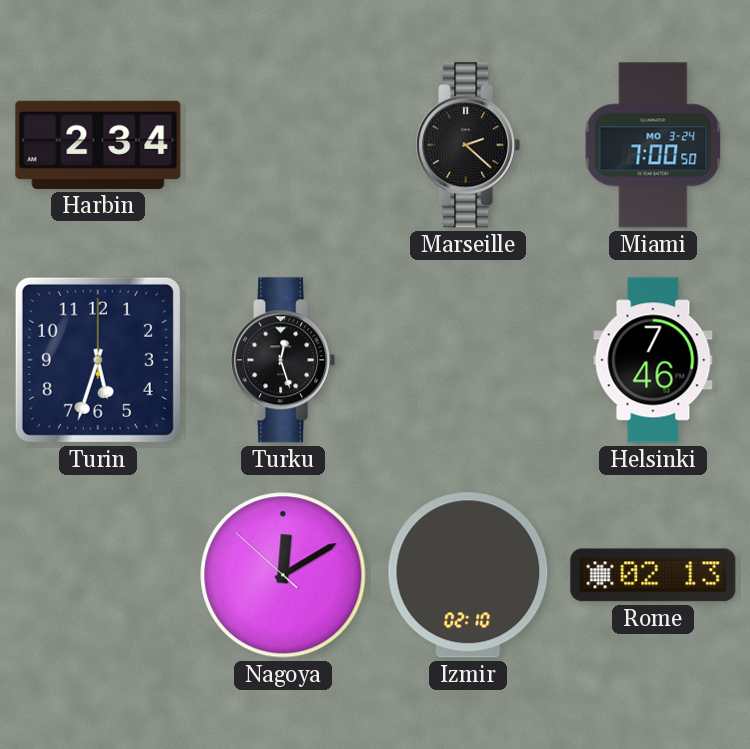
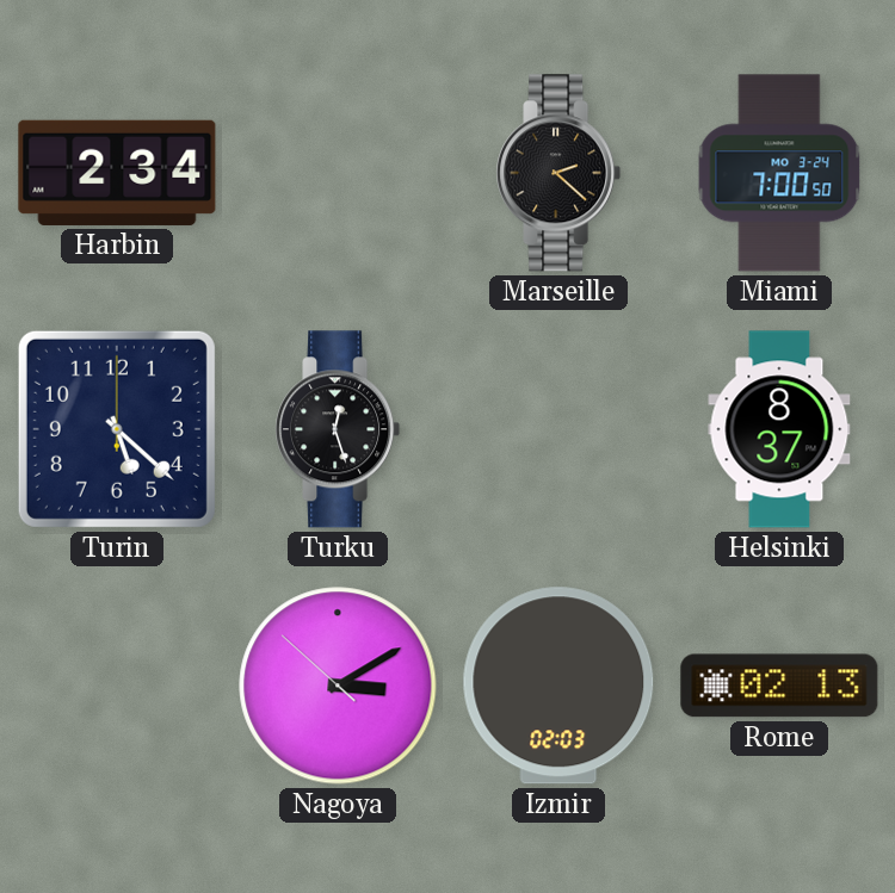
Turin: 5:33 -> 5:22
Helsinki: 7:46 -> 8:37
Nagoya: 12:09 -> 3:09
Izmir: 02:10 -> 02:03
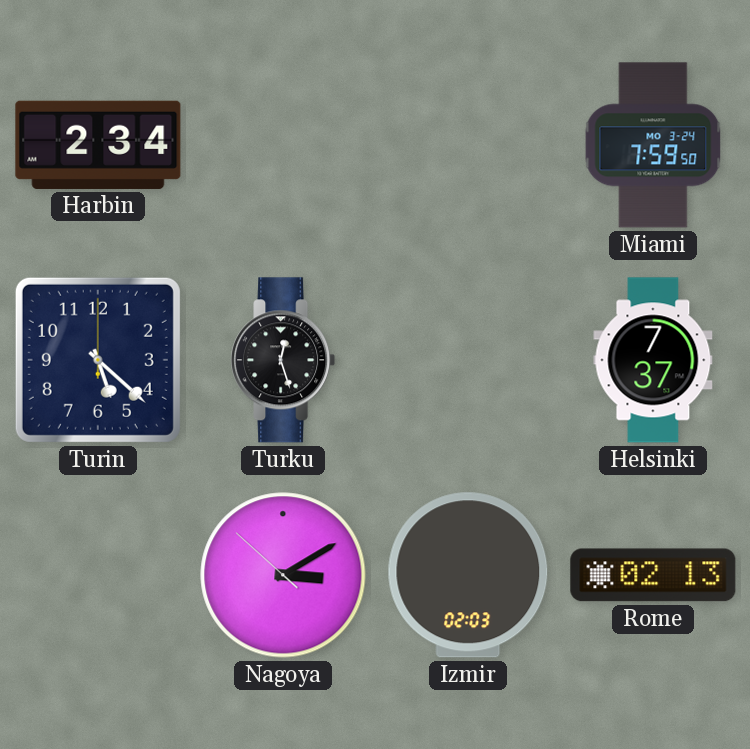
Marseille: 2:22 -> none
Miami: 7:00 -> 7:59
Helsinki: 8:37 -> 7:37
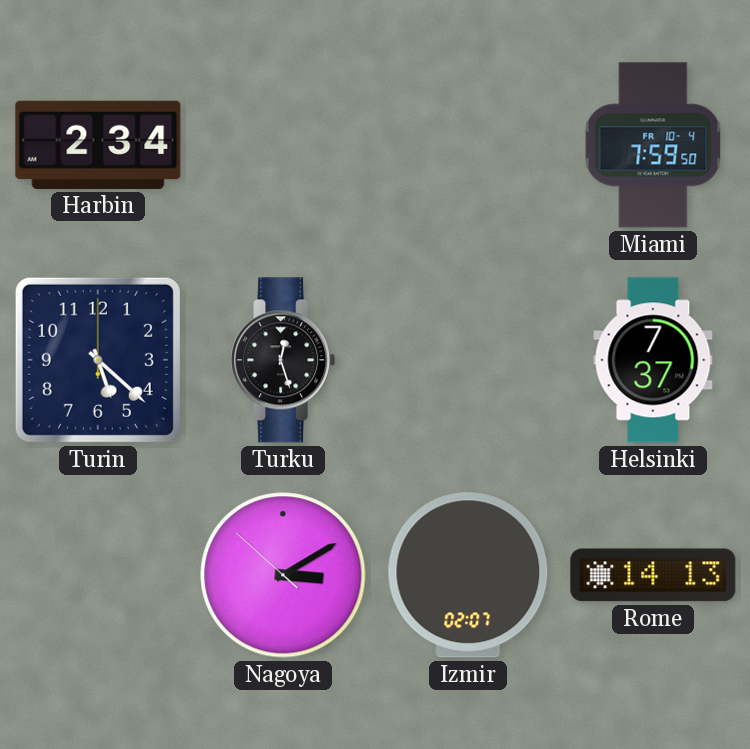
Miami date: MO 3-24 -> FR 10-4
Izmir: 02:03 -> 02:07
Rome: 02:13 -> 14:13
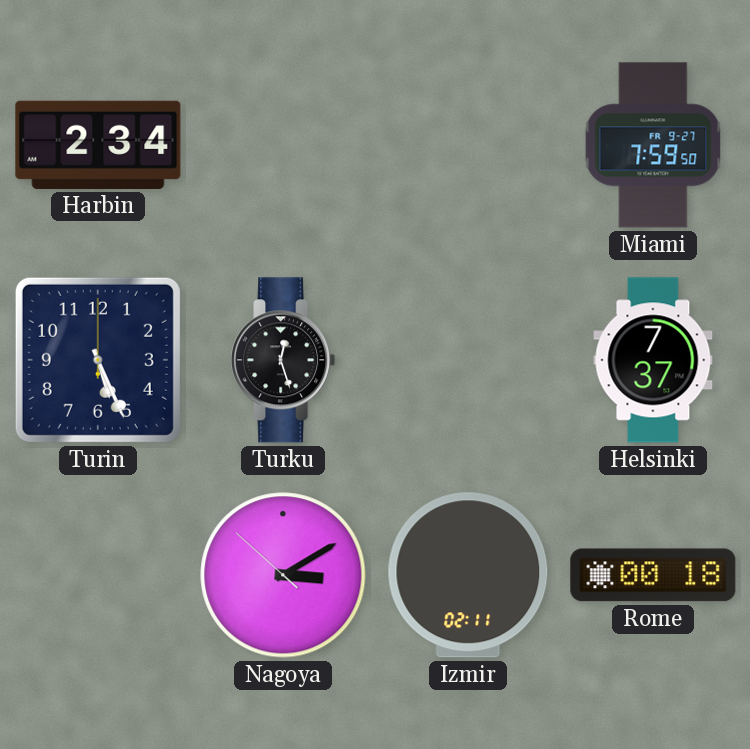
Miami date: FR 10-4 -> FR 9-27
Turin: 5:22 -> 5:26
Izmir: 02:07 -> 02:11
Rome: 14:13 -> 00:18
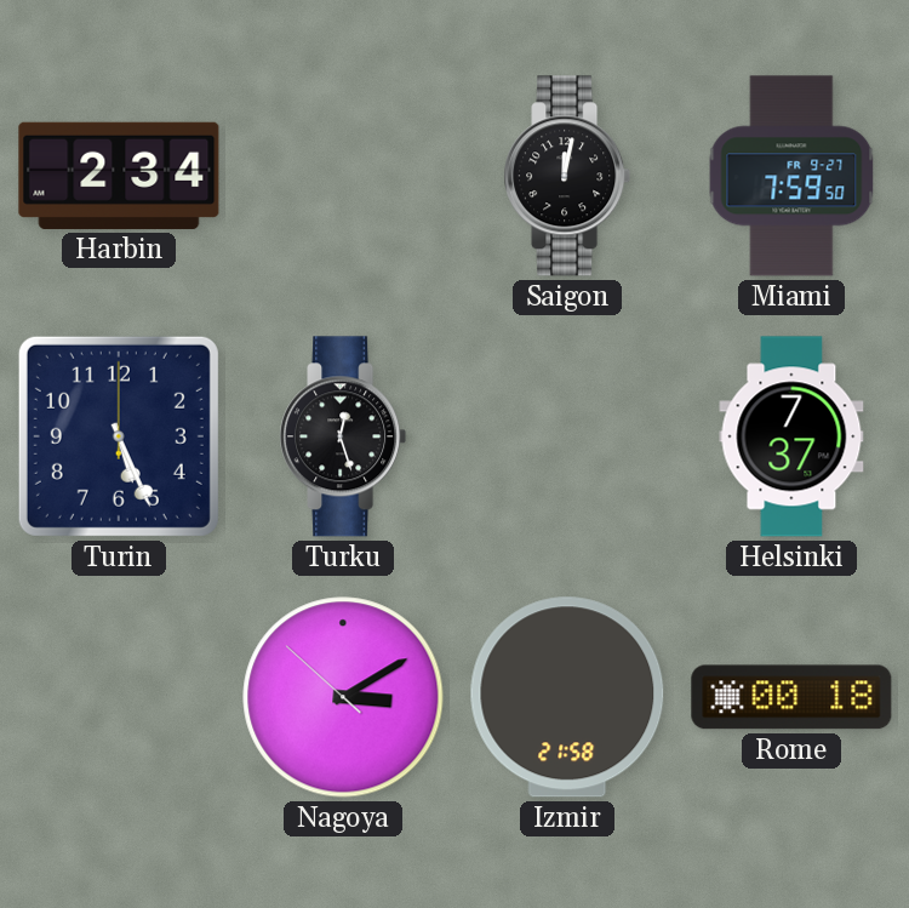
Saigon: none -> 12:02
Izmir: 02:11 -> 21:58
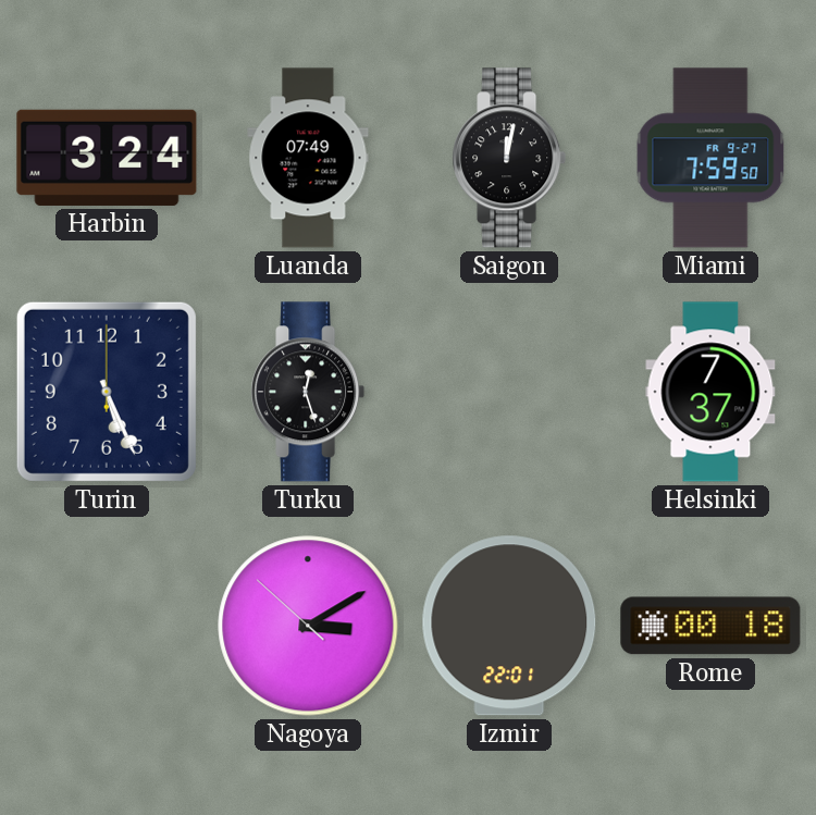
Harbin: 2:34 -> 3:24
Luanda: none -> 07:49
Izmir: 21:58 -> 22:01
